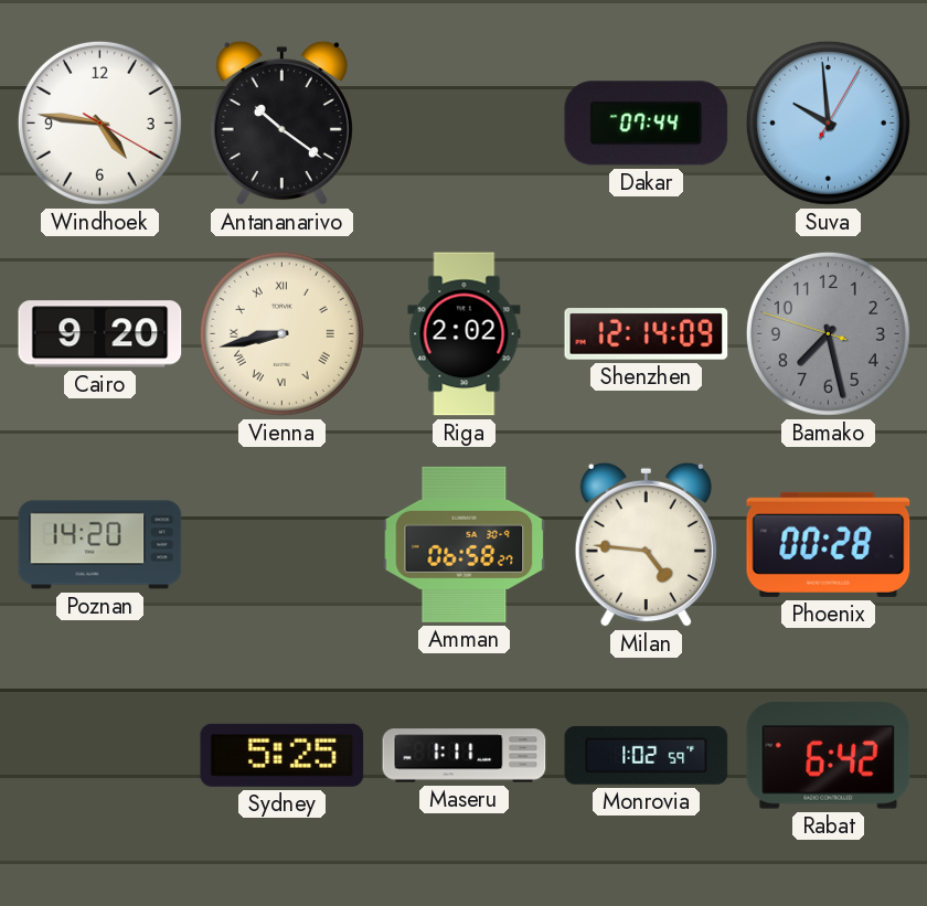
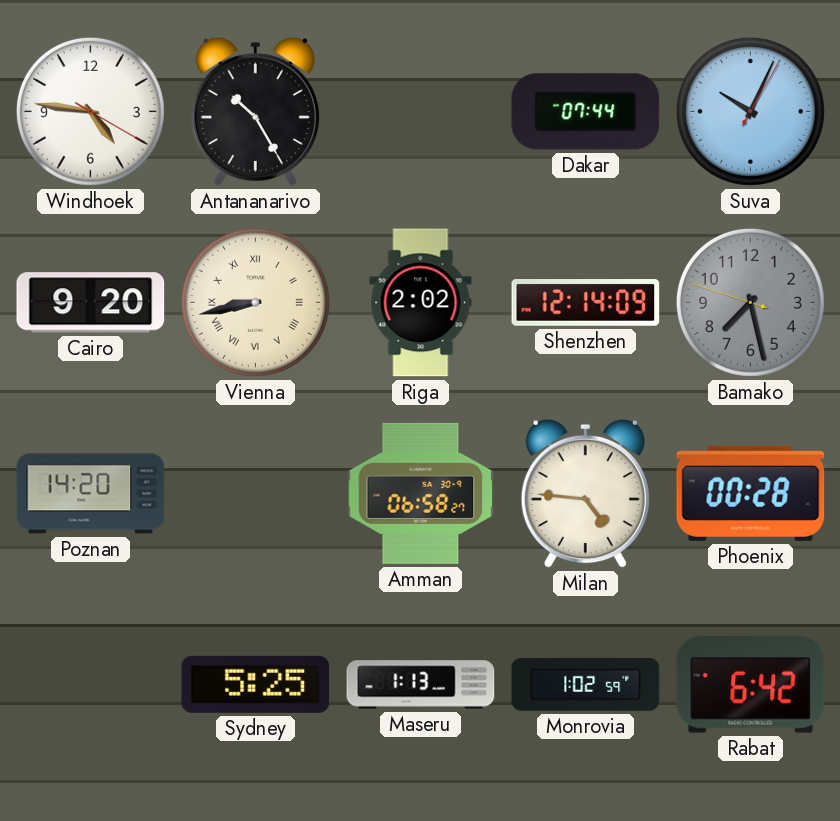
Antananarivo: 10:21 -> 10:25
Suva: 9:59 -> 10:04
Maseru: 1:11 -> 1:13
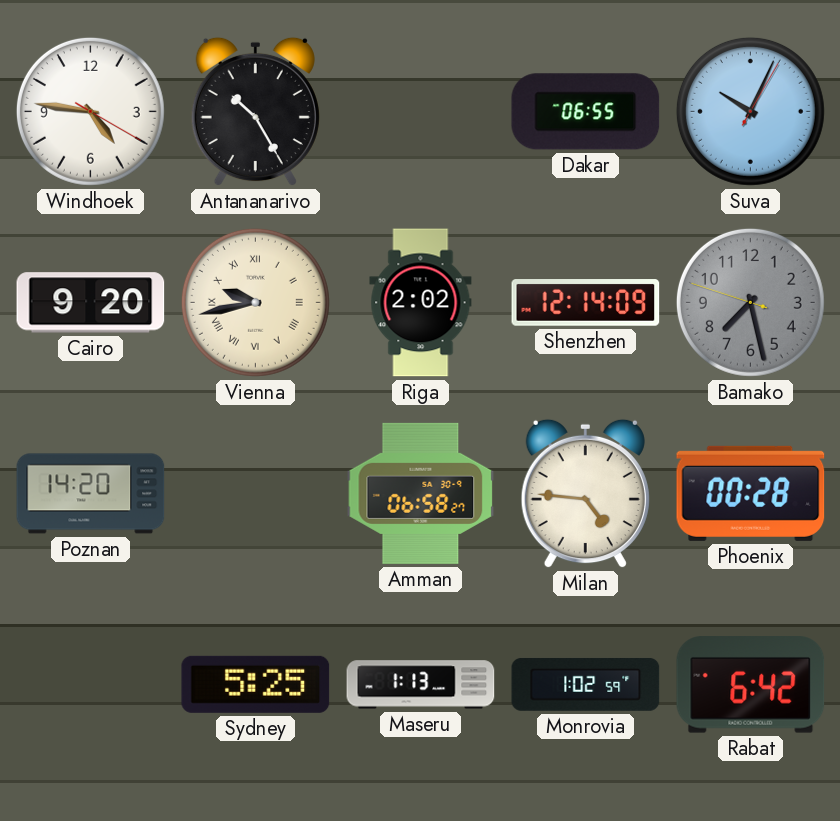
Dakar: 07:44 -> 06:55
Vienna: 8:43 -> 9:43
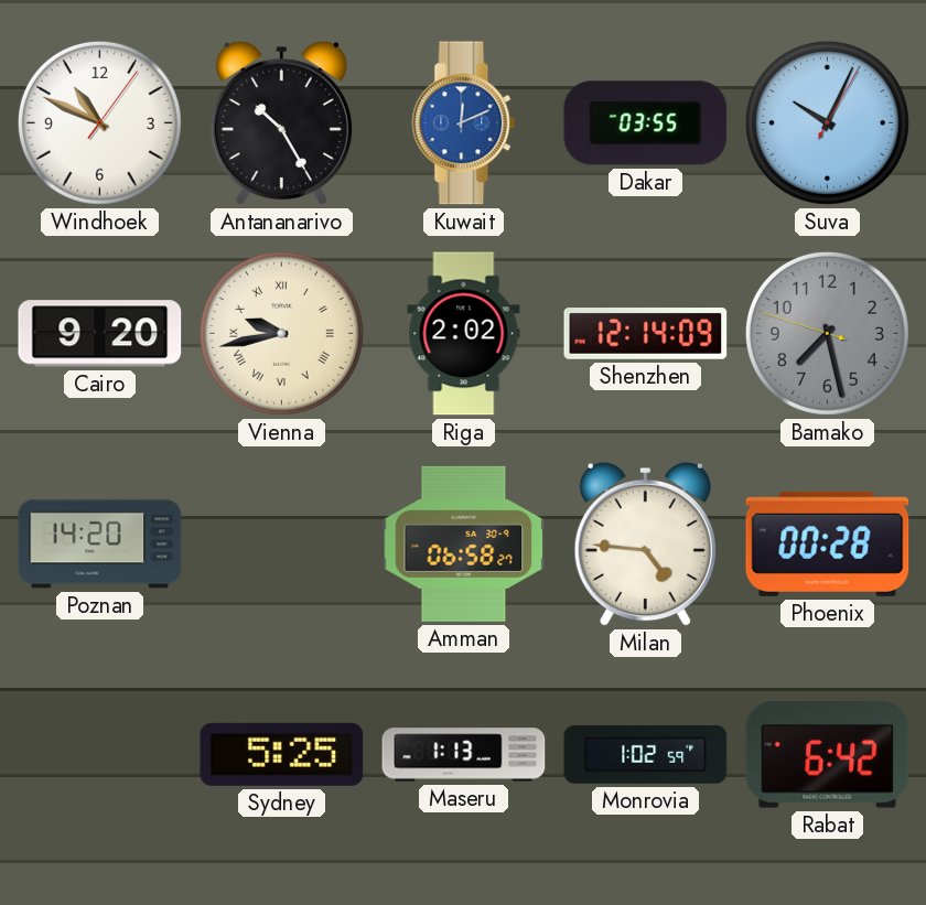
Windhoek: 4:46 -> 10:49
Kuwait: none -> 12:11
Dakar: 06:55 -> 03:55
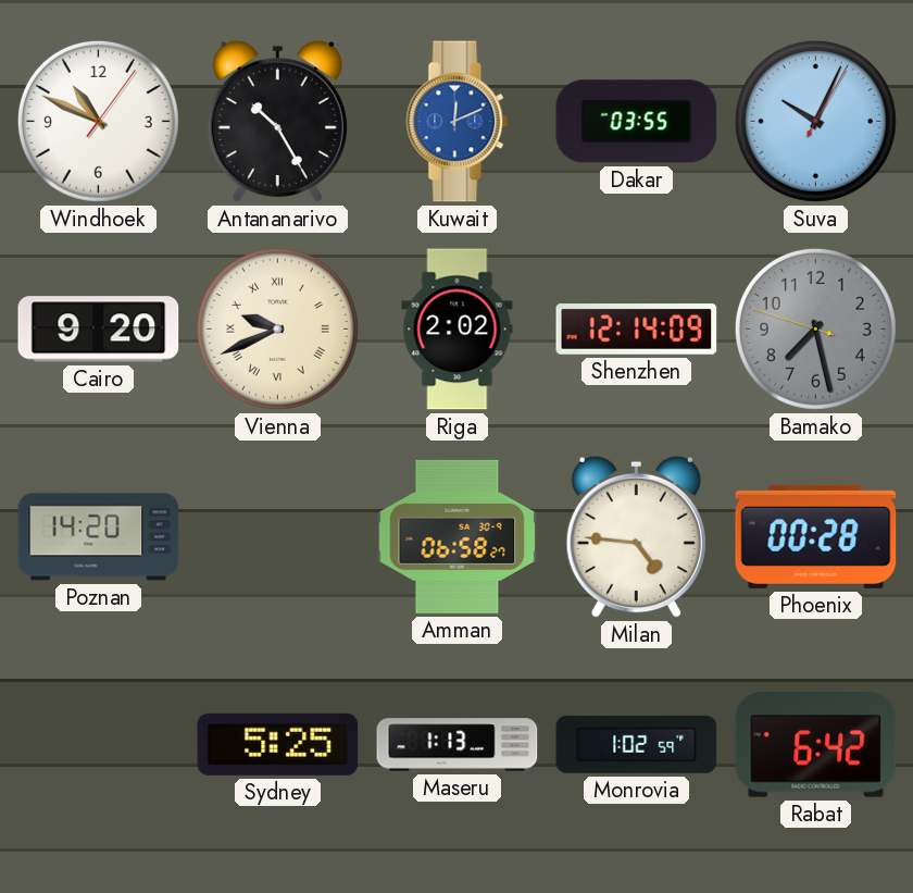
Vienna: 9:43 -> 9:41
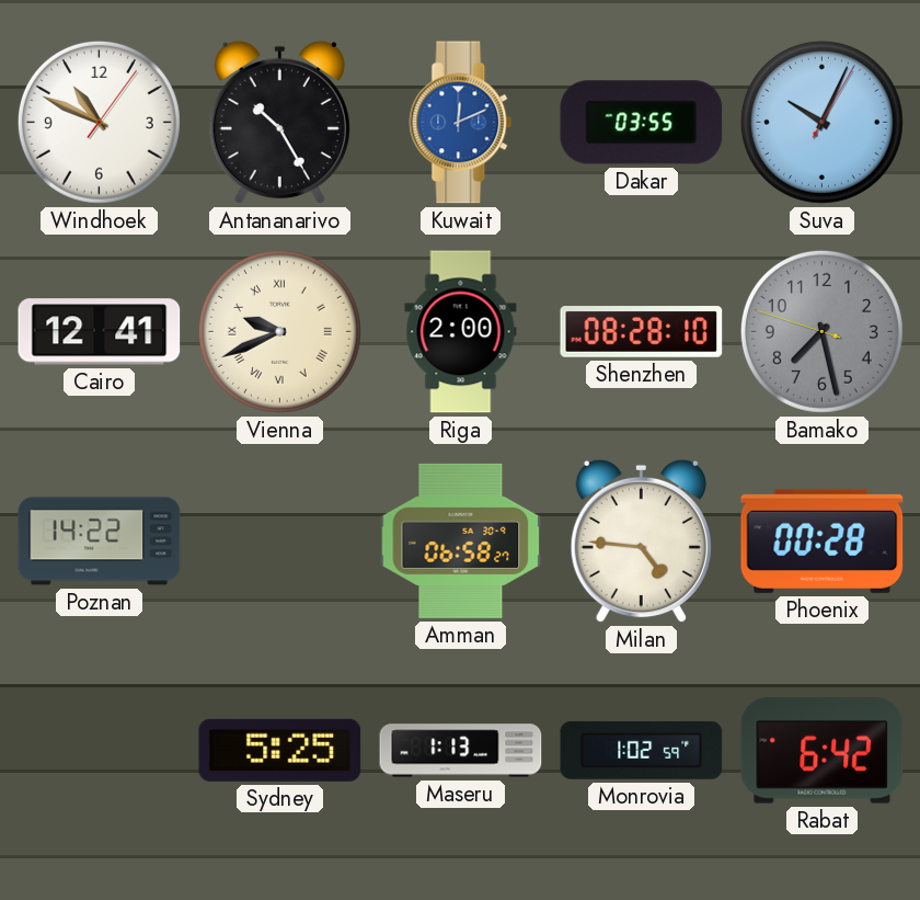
Cairo: 9:20 -> 12:41
Riga: 2:02 -> 2:00
Shenzhen: 12:14 -> 08:28
Poznan: 14:20 -> 14:22
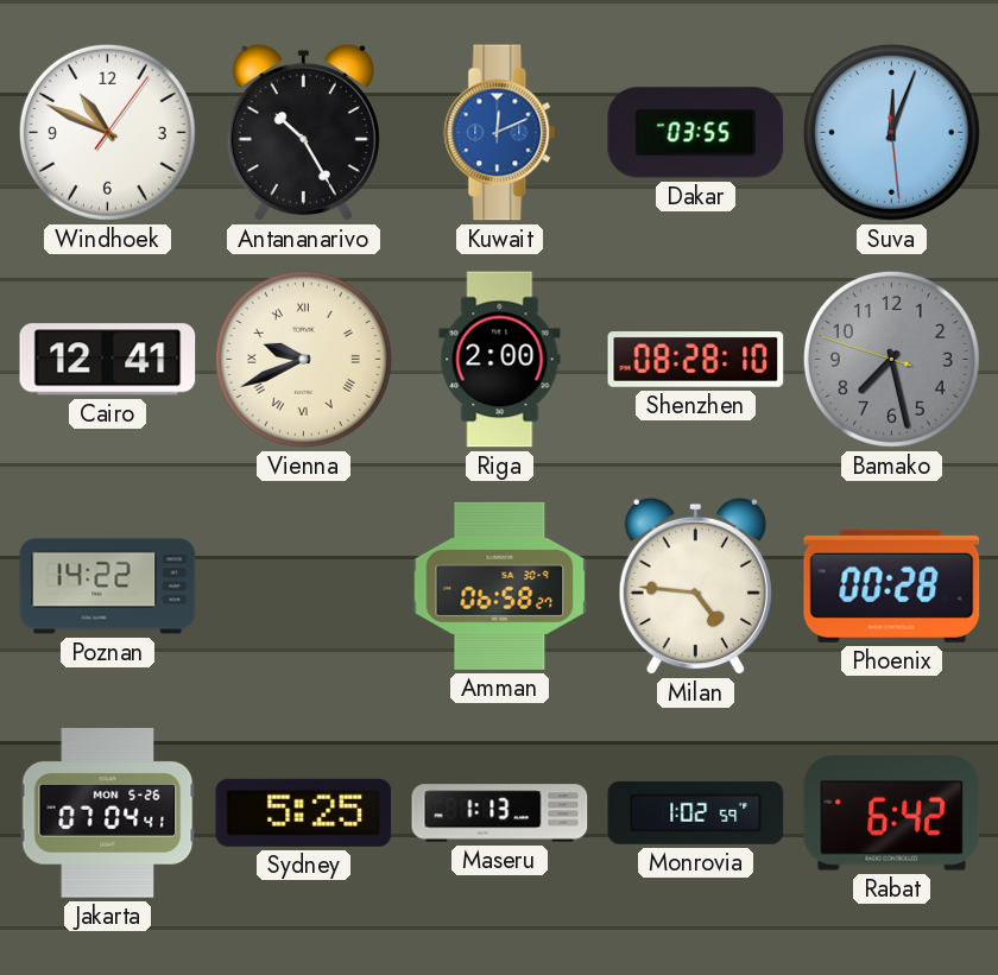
Suva: 10:04 -> 12:03
Jakarta: none -> 07:04
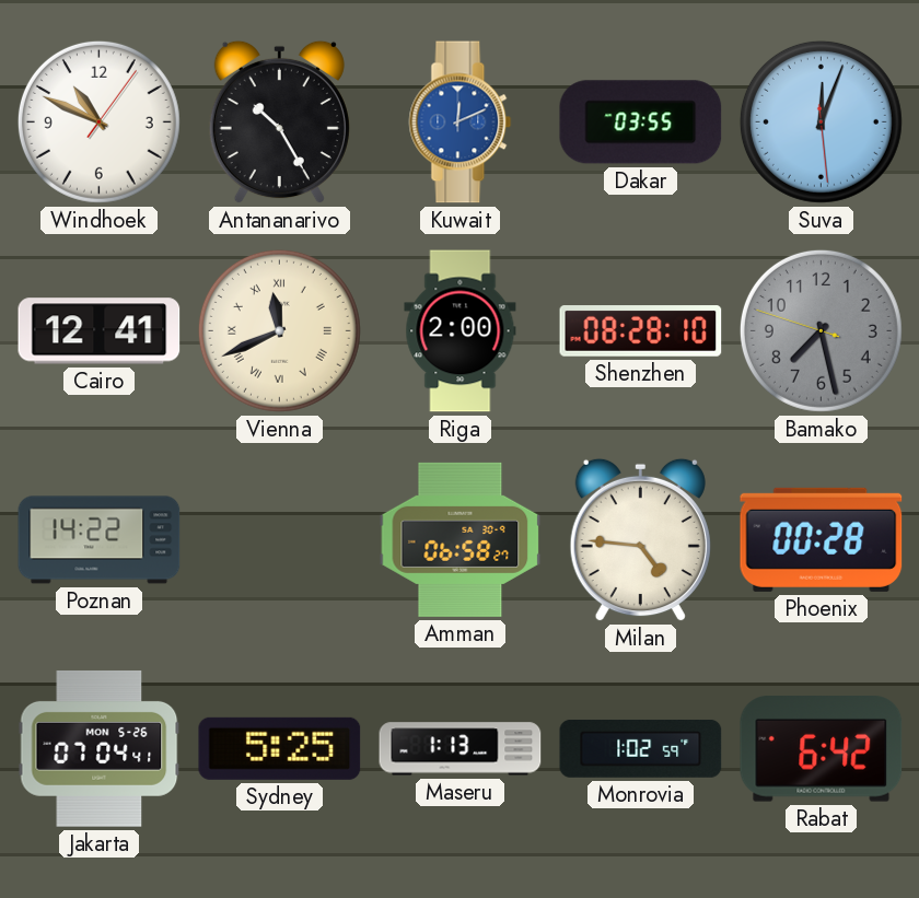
Vienna: 9:41 -> 11:41
